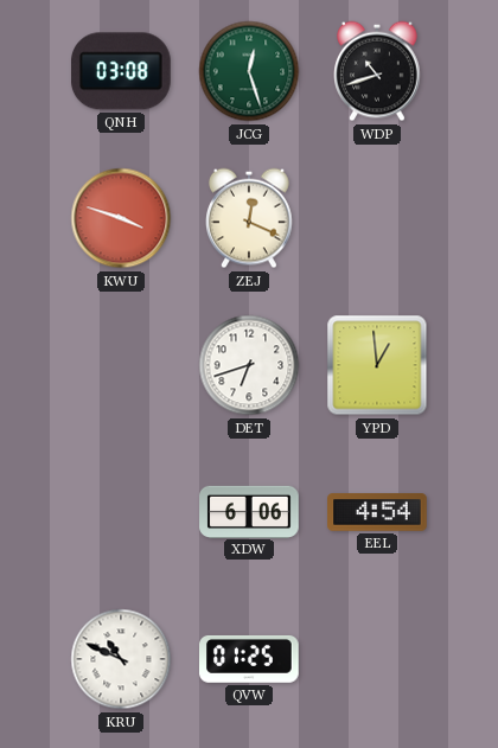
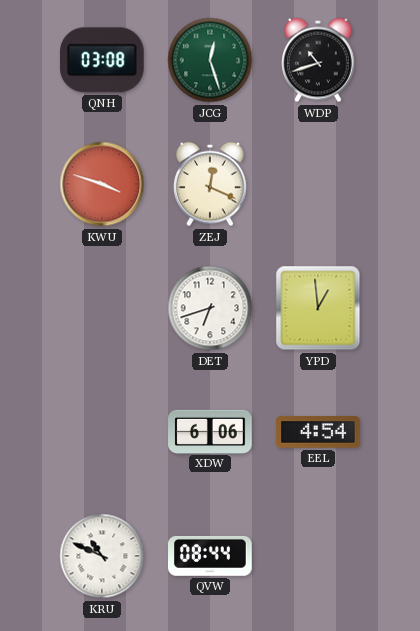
QVW: 01:25 -> 08:44
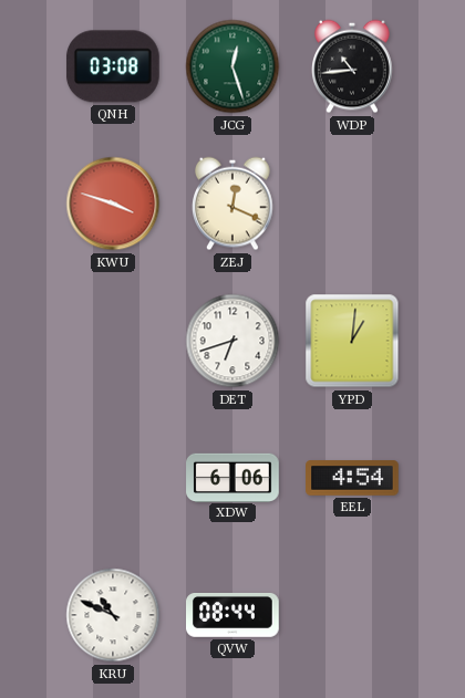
WDP: 10:42 -> 10:44
YPD: 12:59 -> 1:01
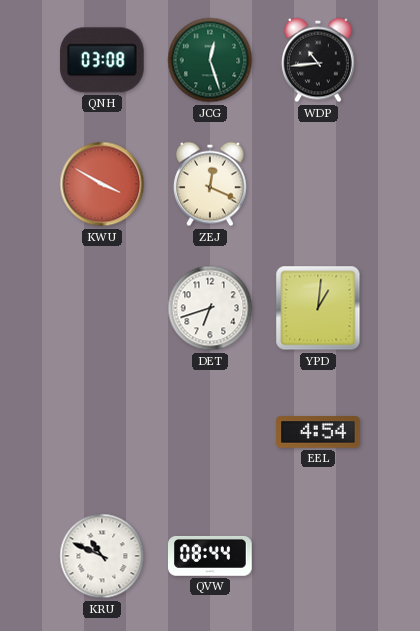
KWU: 3:48 -> 3:50
XDW: 6:06 -> none
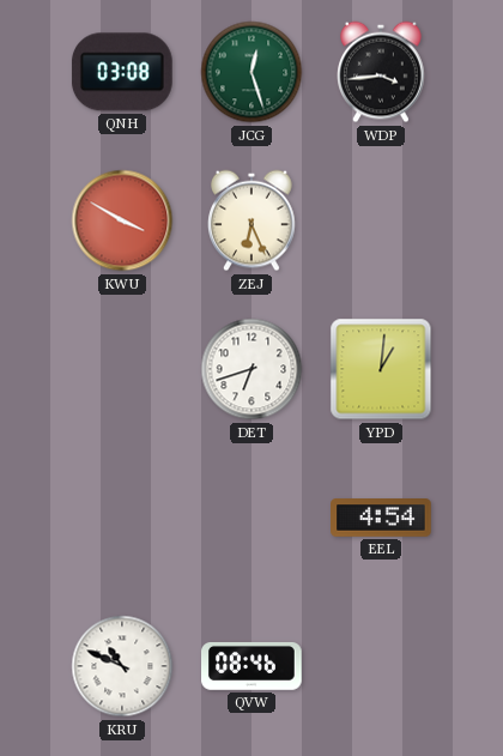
WDP: 10:44 -> 3:44
ZEJ: 12:19 -> 6:26
QVW: 08:44 -> 08:46
